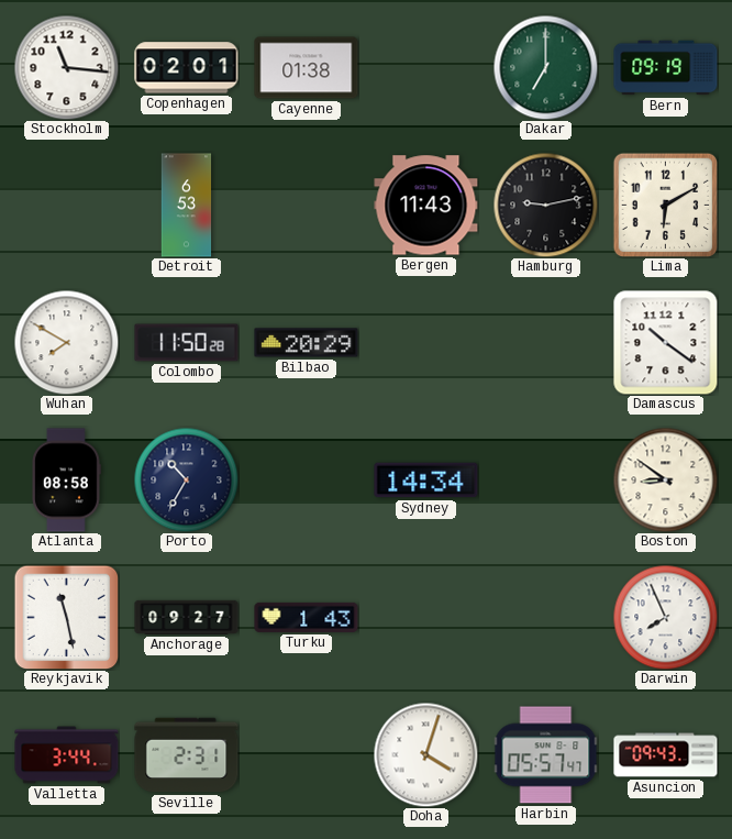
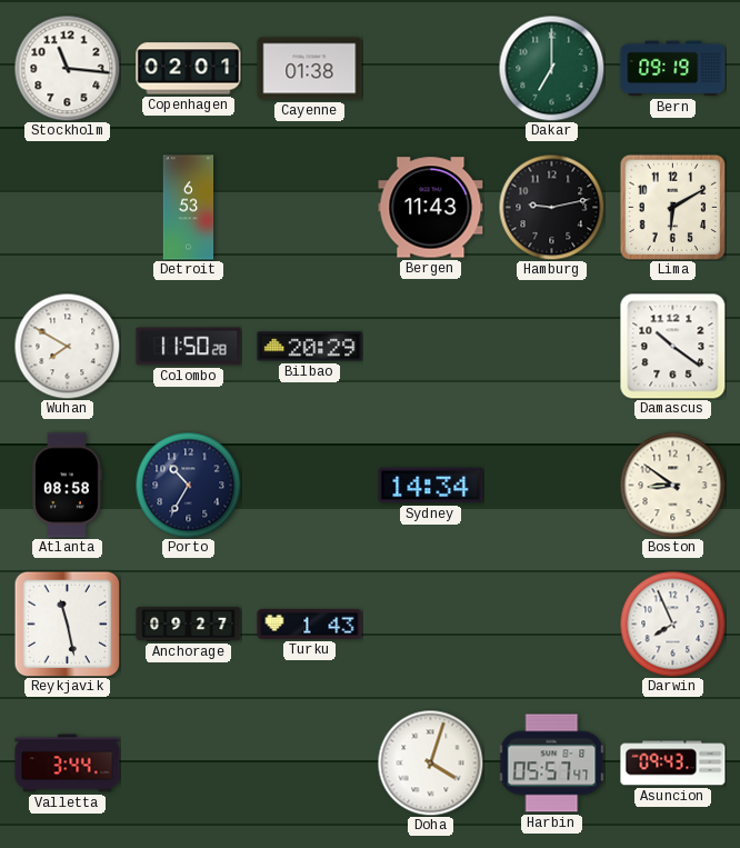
Seville: 2:31 -> none
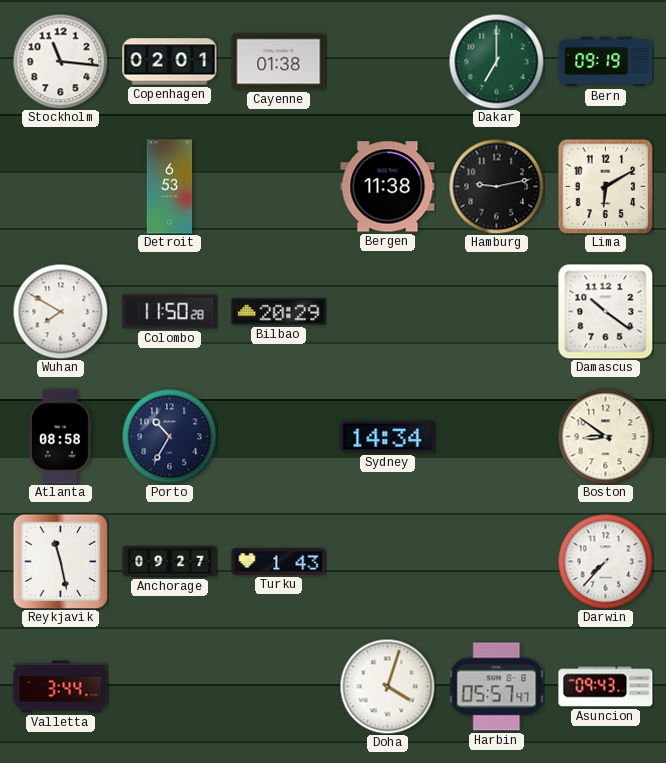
Bergen: 11:43 -> 11:38
Darwin: 7:56 -> 7:37
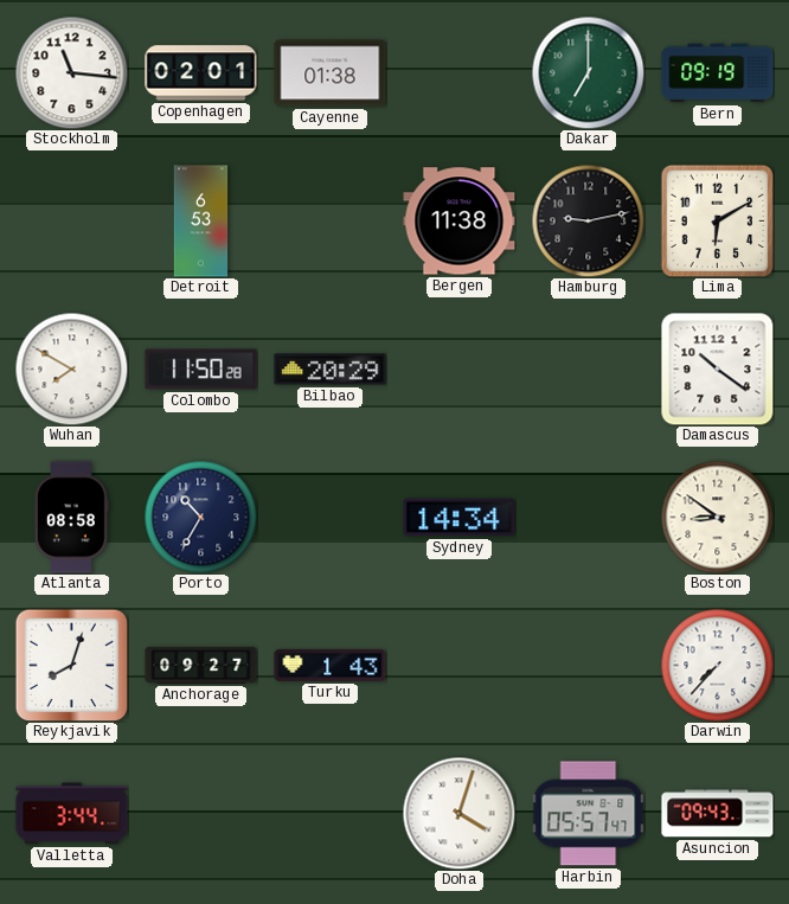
Reykjavik: 11:28 -> 8:03
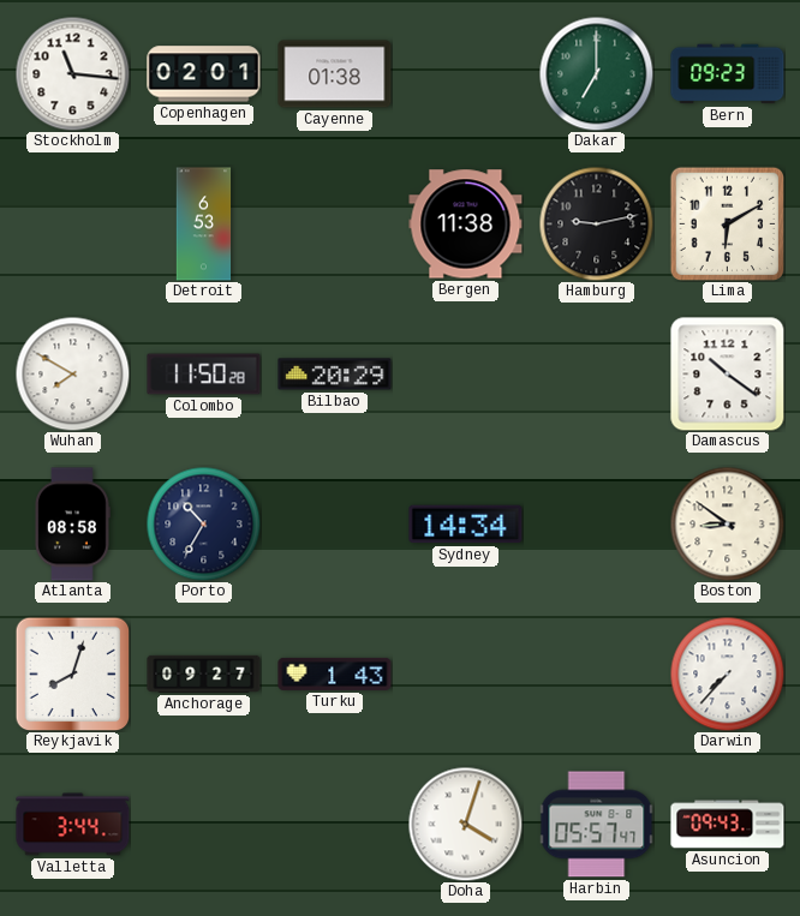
Bern: 09:19 -> 09:23
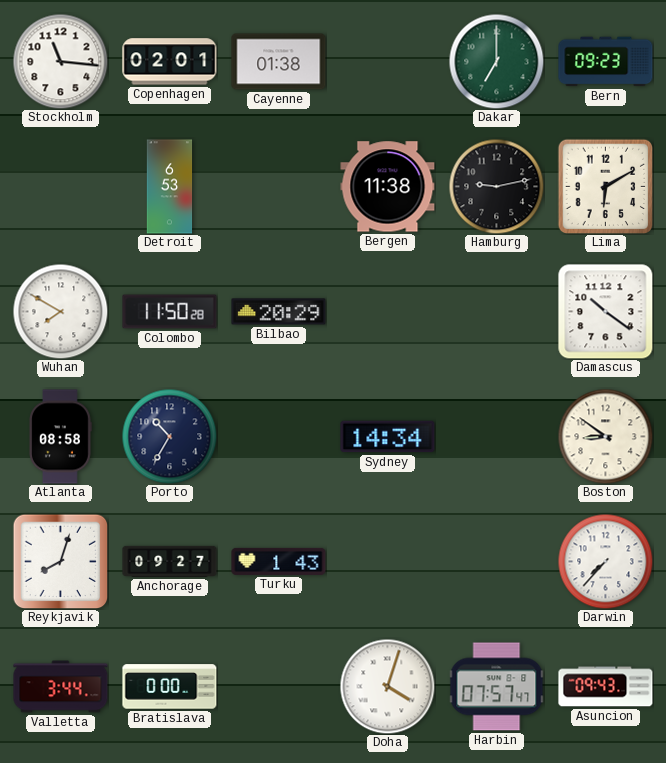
Bratislava: none -> 0:00
Harbin: 05:57 -> 07:57
